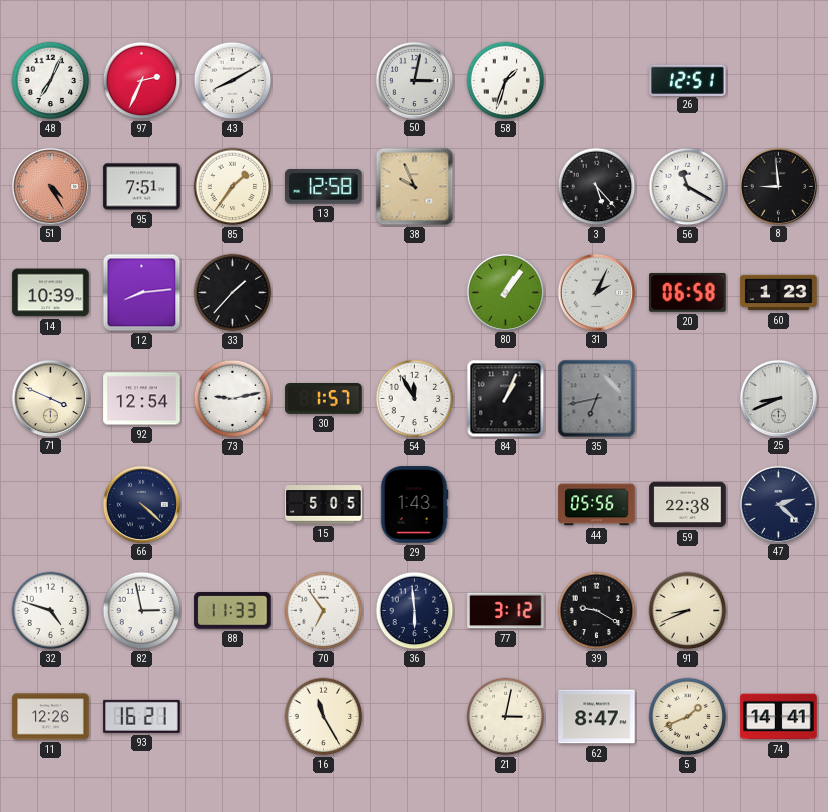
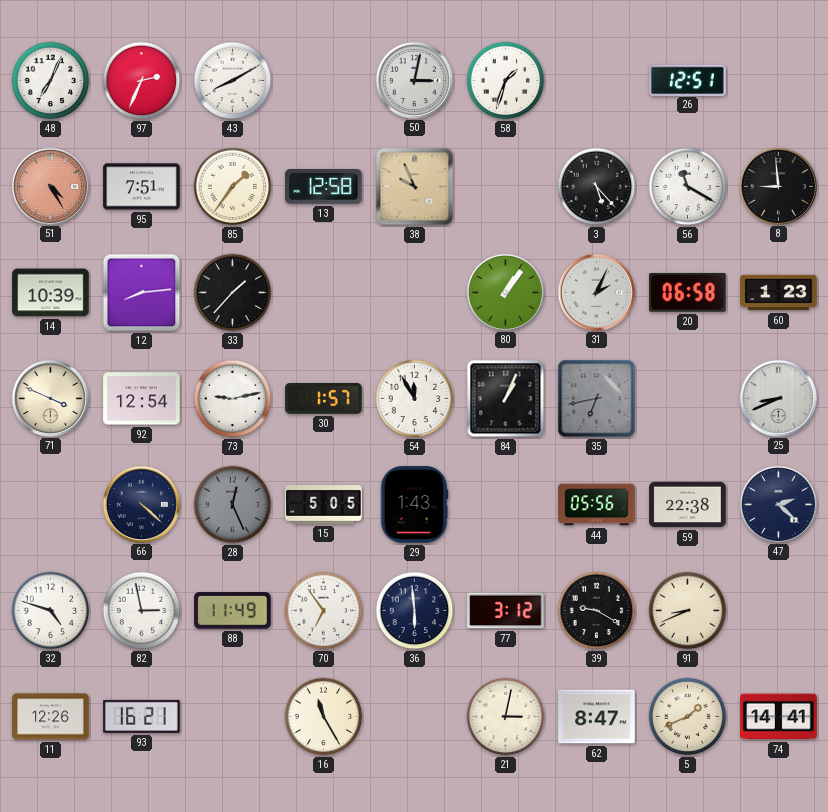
28: none -> 12:26
88: 11:33 -> 11:49
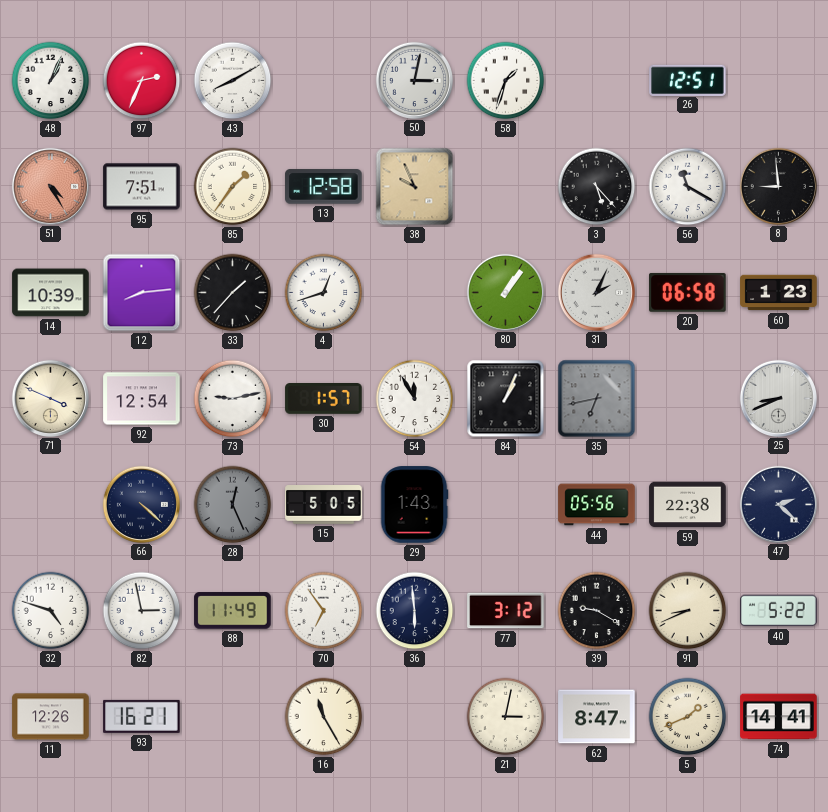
48: 7:04 -> 1:04
4: none -> 12:42
40: none -> 5:22
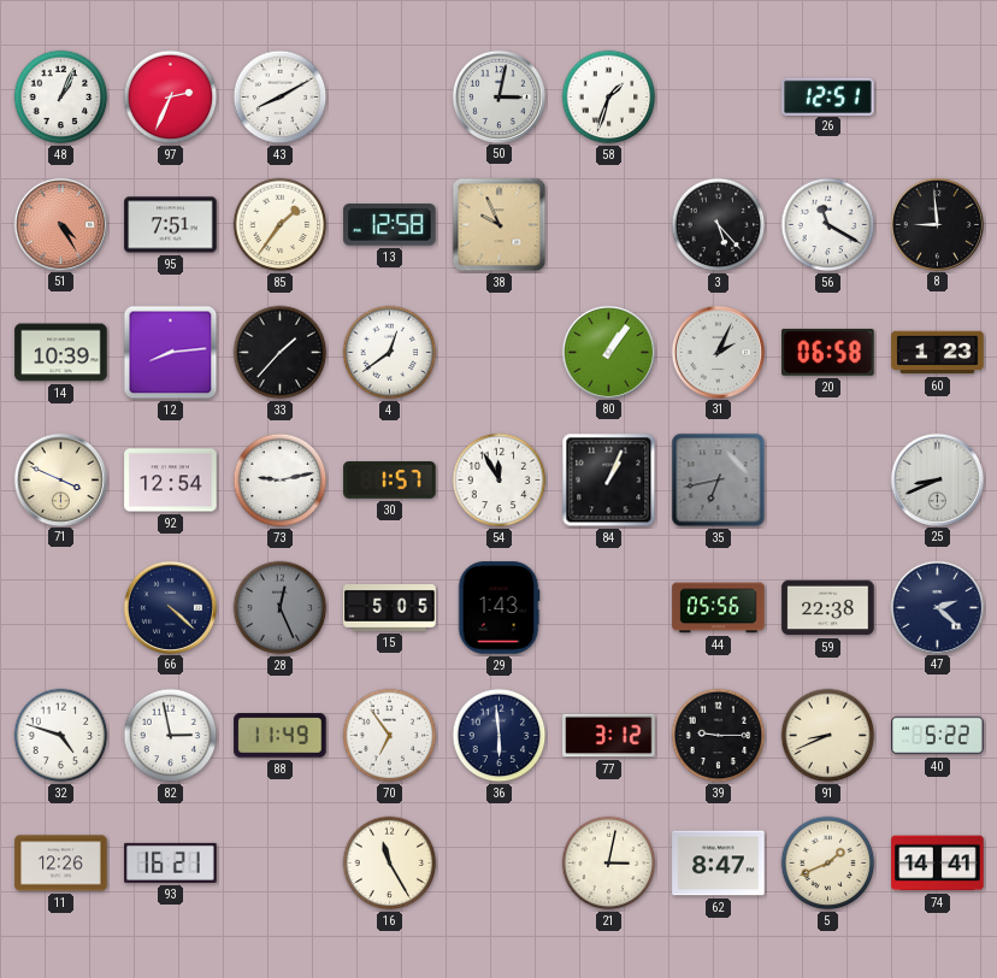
4: 12:42 -> 12:39
39: 9:20 -> 9:15
